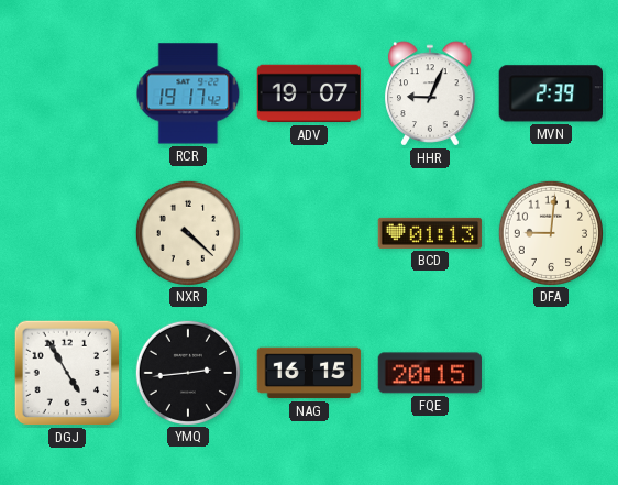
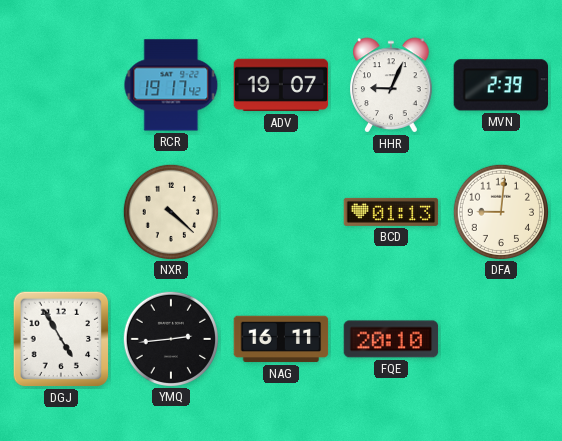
NAG: 16:15 -> 16:11
FQE: 20:15 -> 20:10
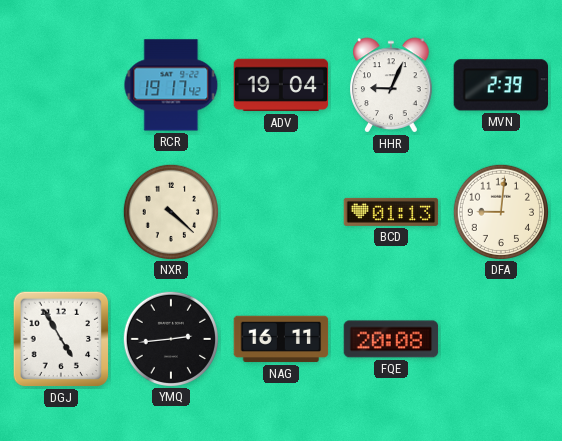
ADV: 19:07 -> 19:04
FQE: 20:10 -> 20:08
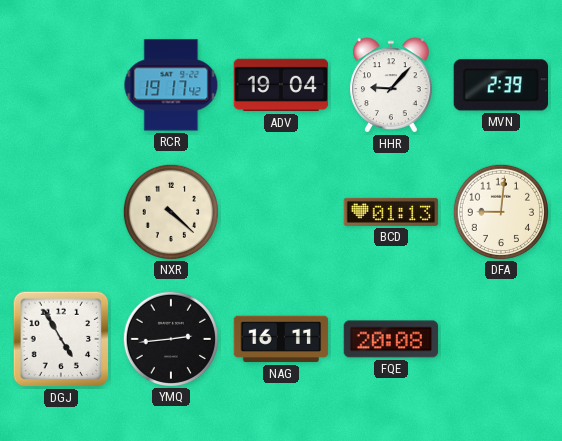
HHR: 9:04 -> 9:07
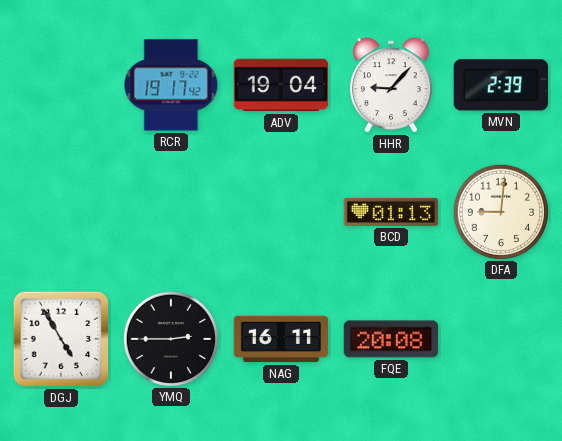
NXR: 4:22 -> none
YMQ: 2:44 -> 2:45
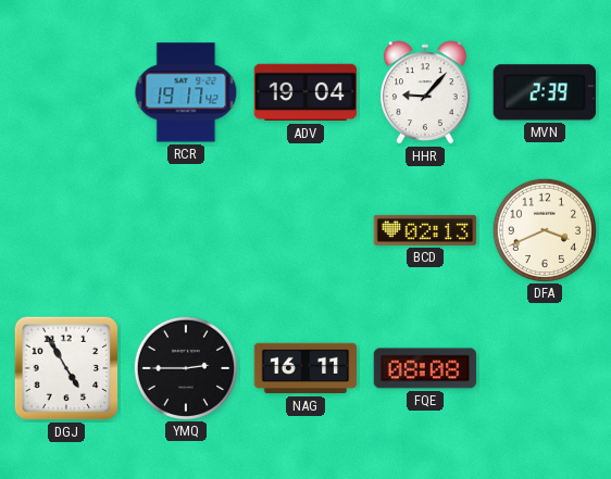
BCD: 01:13 -> 02:13
DFA: 9:01 -> 3:41
FQE: 20:08 -> 08:08
